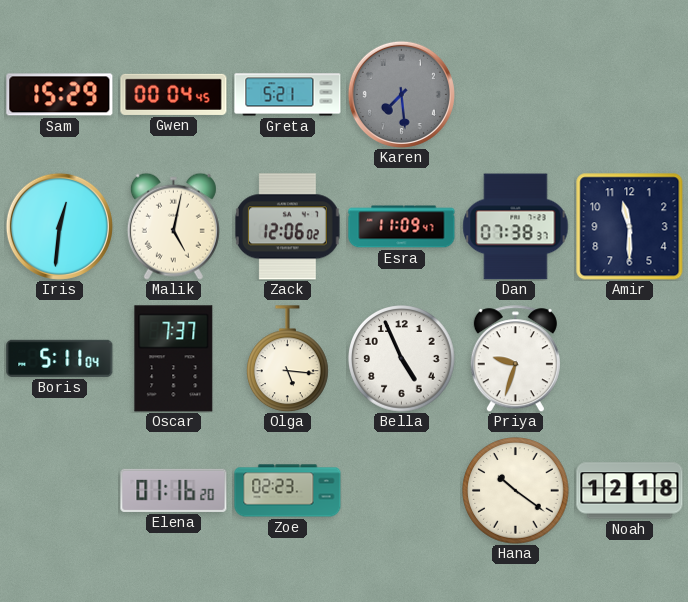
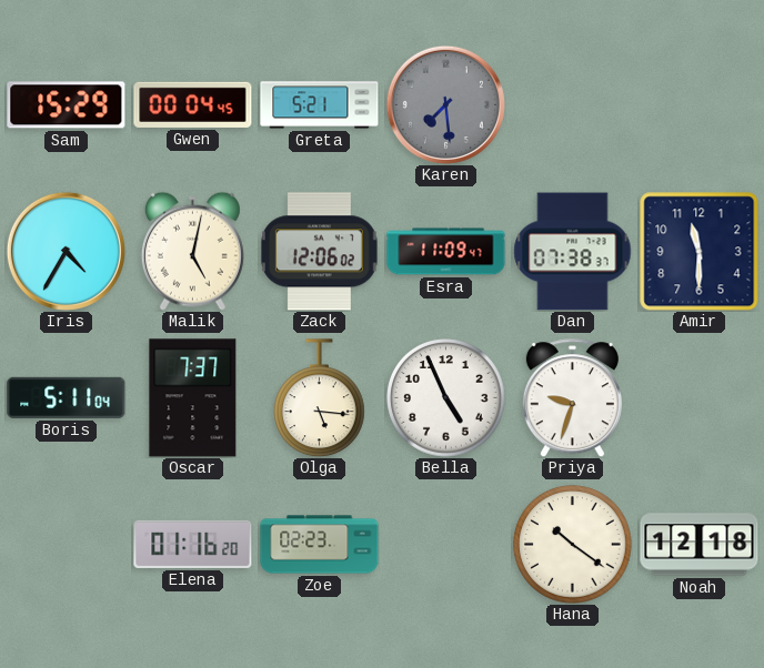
Iris: 12:31 -> 4:35
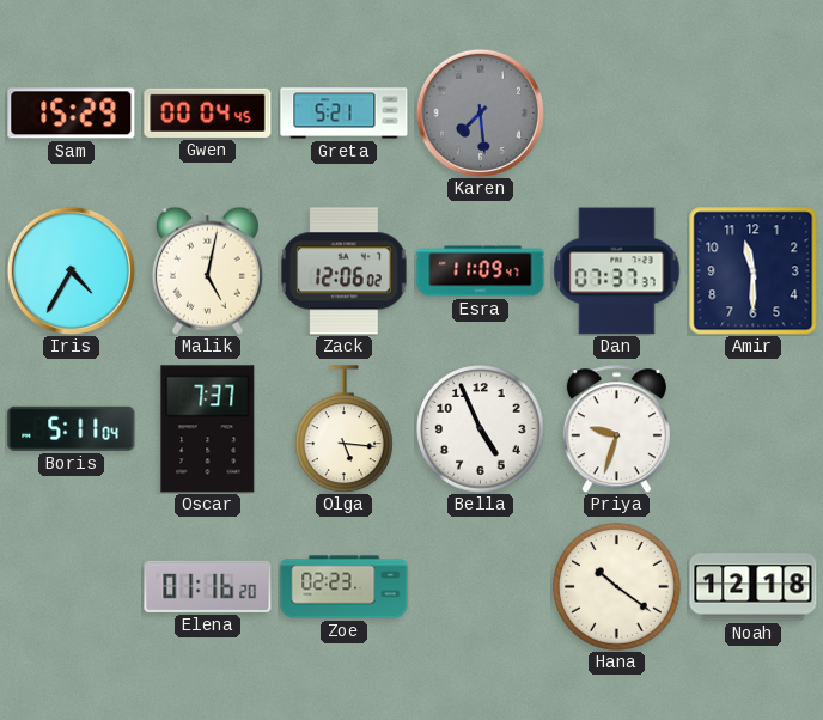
Dan: 07:38 -> 07:37
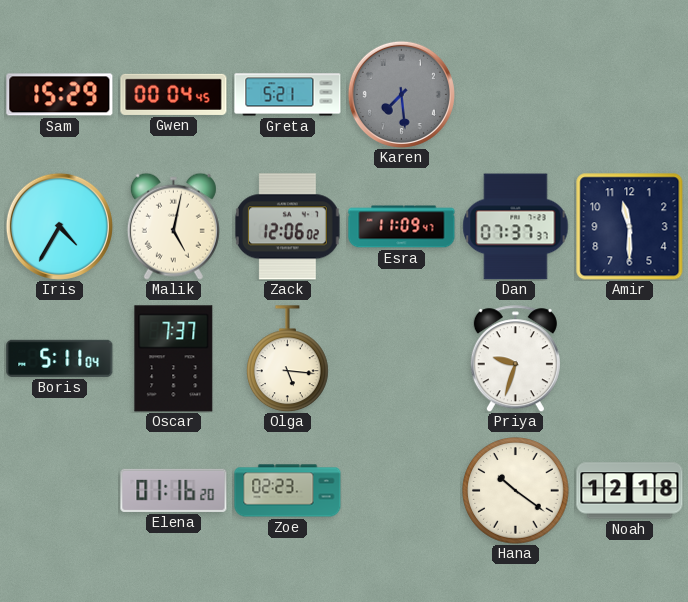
Bella: 4:56 -> none
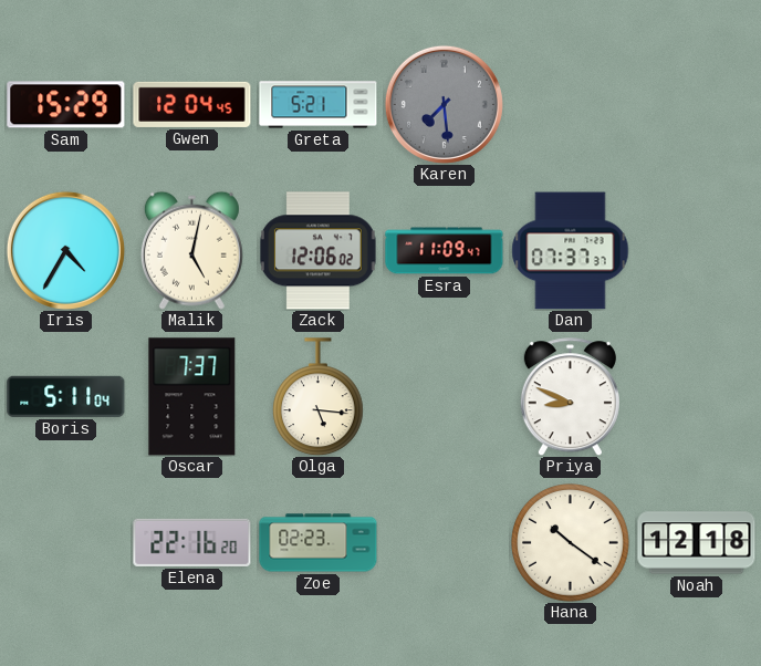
Gwen: 00:04 -> 12:04
Amir: 11:30 -> none
Priya: 9:33 -> 8:49
Elena: 01:16 -> 22:16
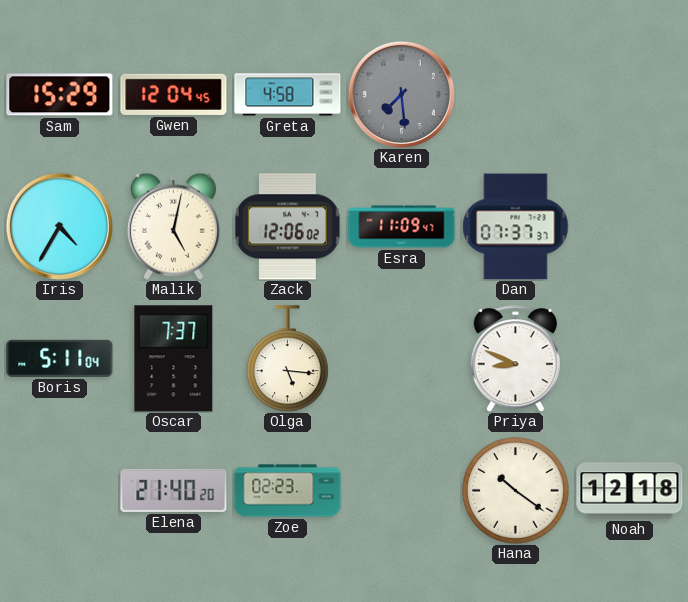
Greta: 5:21 -> 4:58
Elena: 22:16 -> 21:40
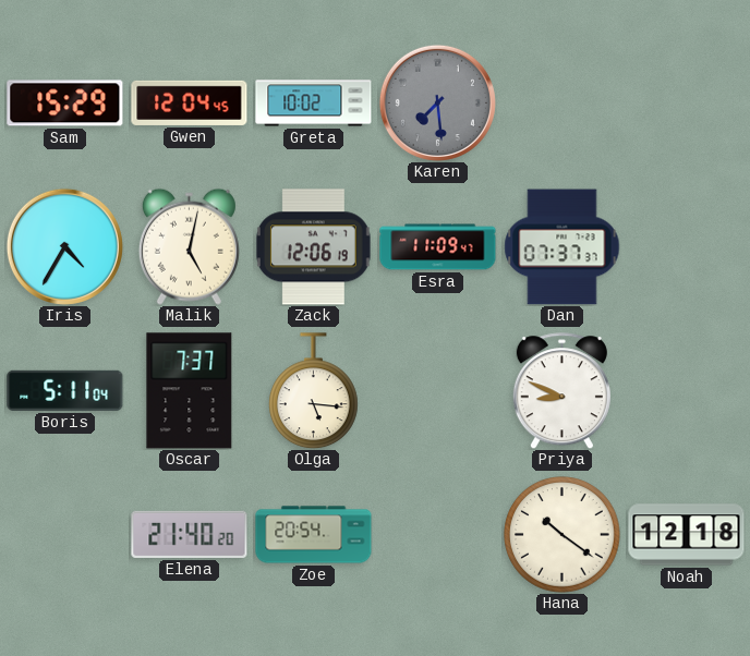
Greta: 4:58 -> 10:02
Zack: 12:06:02 -> 12:06:19
Zoe: 02:23 -> 20:54
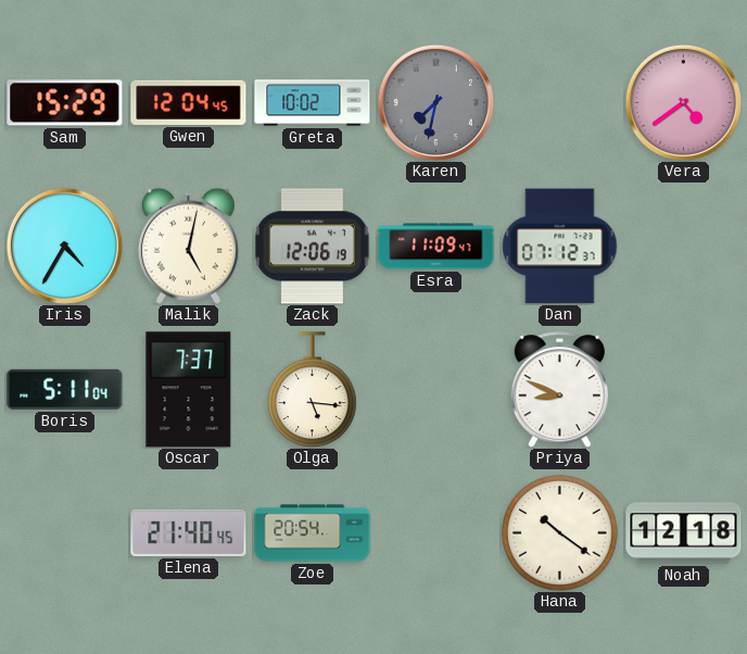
Karen: 7:29 -> 7:32
Vera: none -> 4:39
Dan: 07:37 -> 07:12
Elena: 21:40:20 -> 21:40:45
